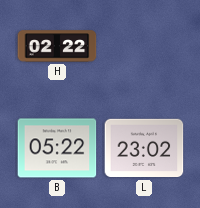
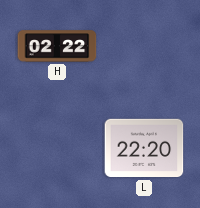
B: 05:22 -> none
L: 23:02 -> 22:20
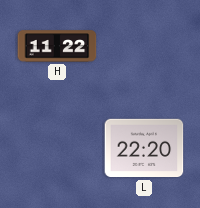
H: 02:22 -> 11:22
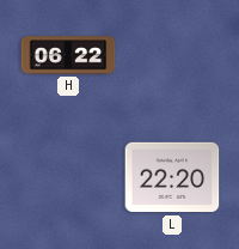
H: 11:22 -> 06:22
